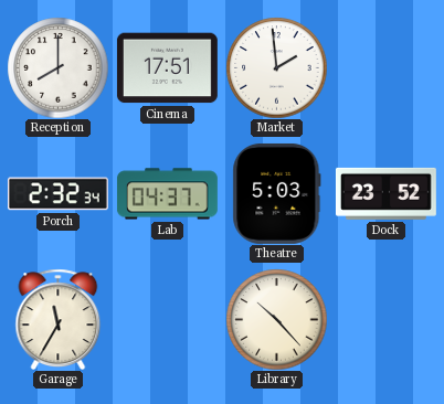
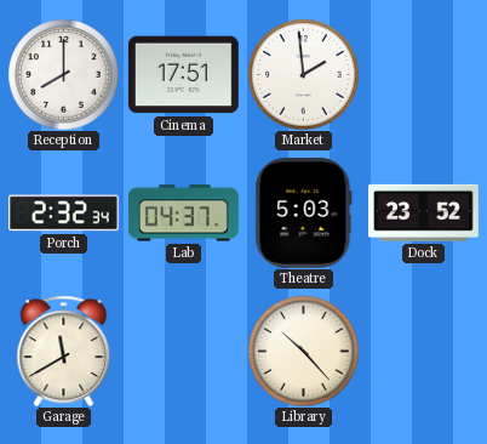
Garage: 11:35 -> 11:40
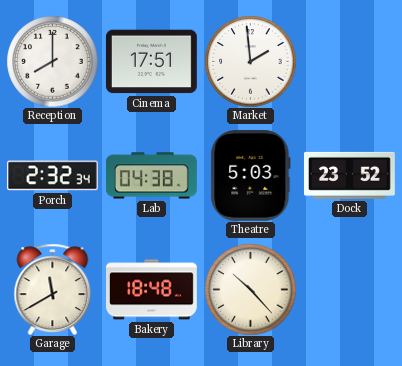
Lab: 04:37 -> 04:38
Bakery: none -> 18:48
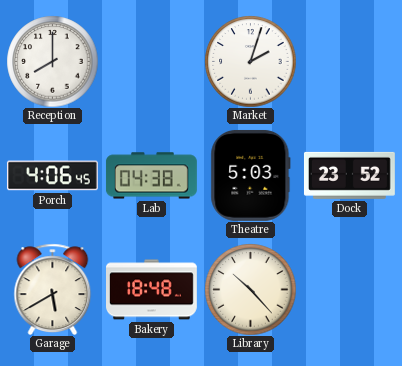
Cinema: 17:51 -> none
Market: 1:59 -> 2:03
Porch: 2:32 -> 4:06
Garage: 11:40 -> 5:40
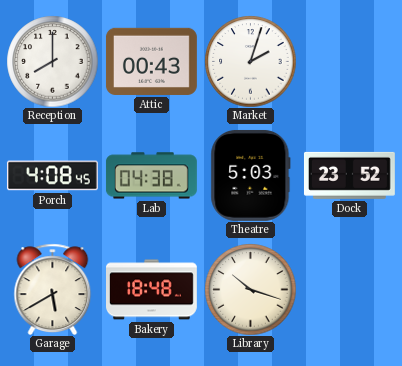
Attic: none -> 00:43
Porch: 4:06 -> 4:08
Library: 10:23 -> 10:18
